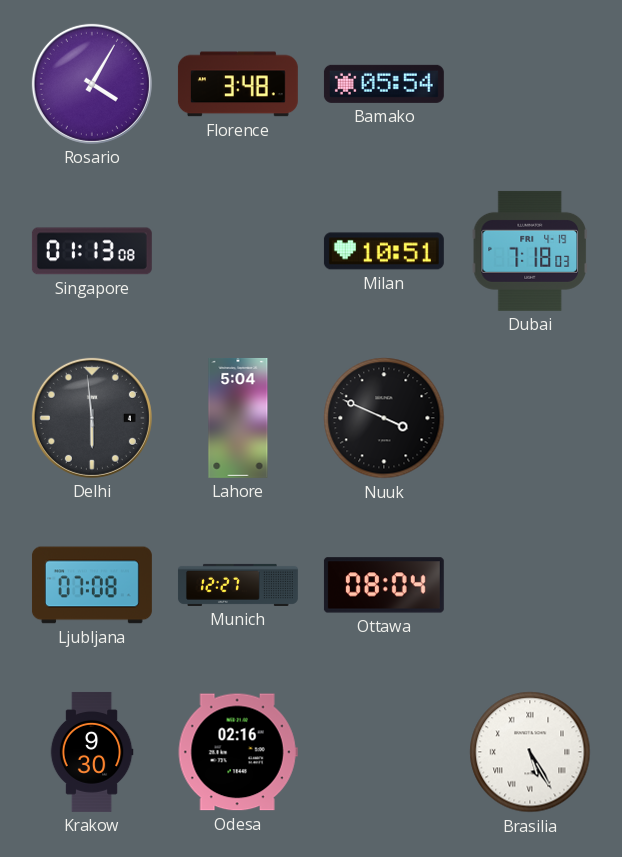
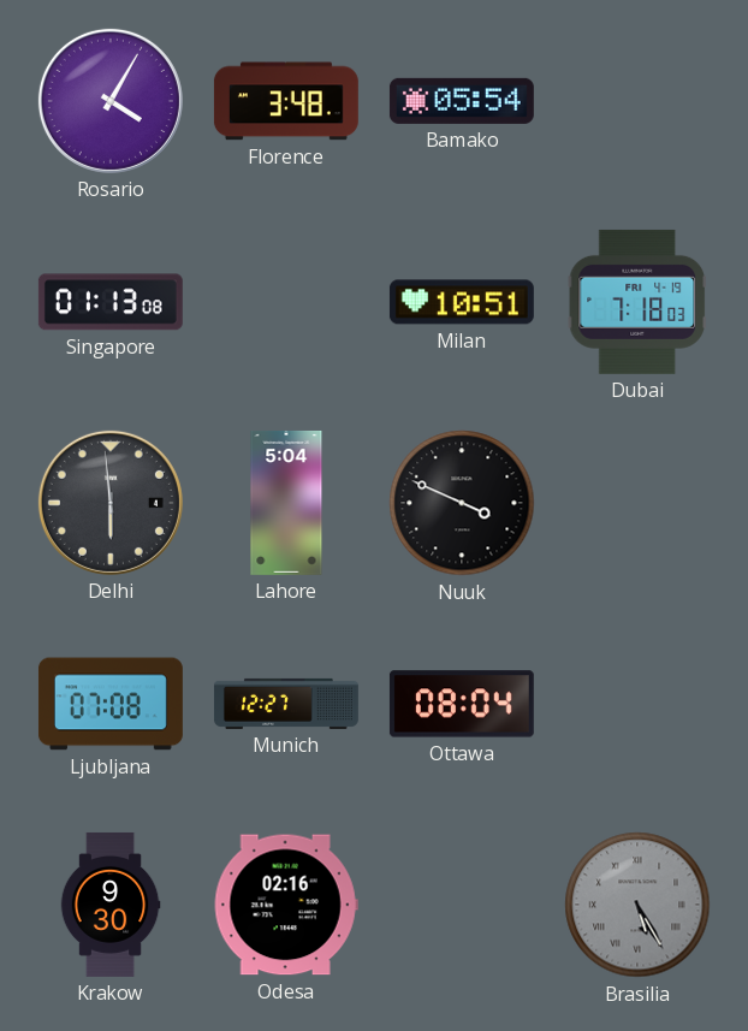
Brasilia dial: white -> grey
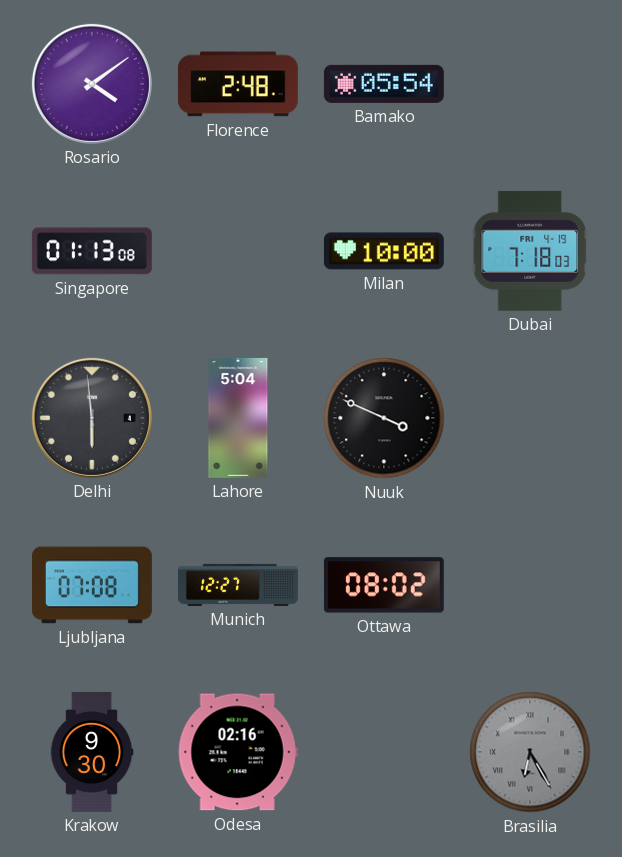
Rosario: 4:05 -> 4:09
Florence: 3:48 -> 2:48
Milan: 10:51 -> 10:00
Ottawa: 08:04 -> 08:02
Brasilia: 5:25 -> 6:25
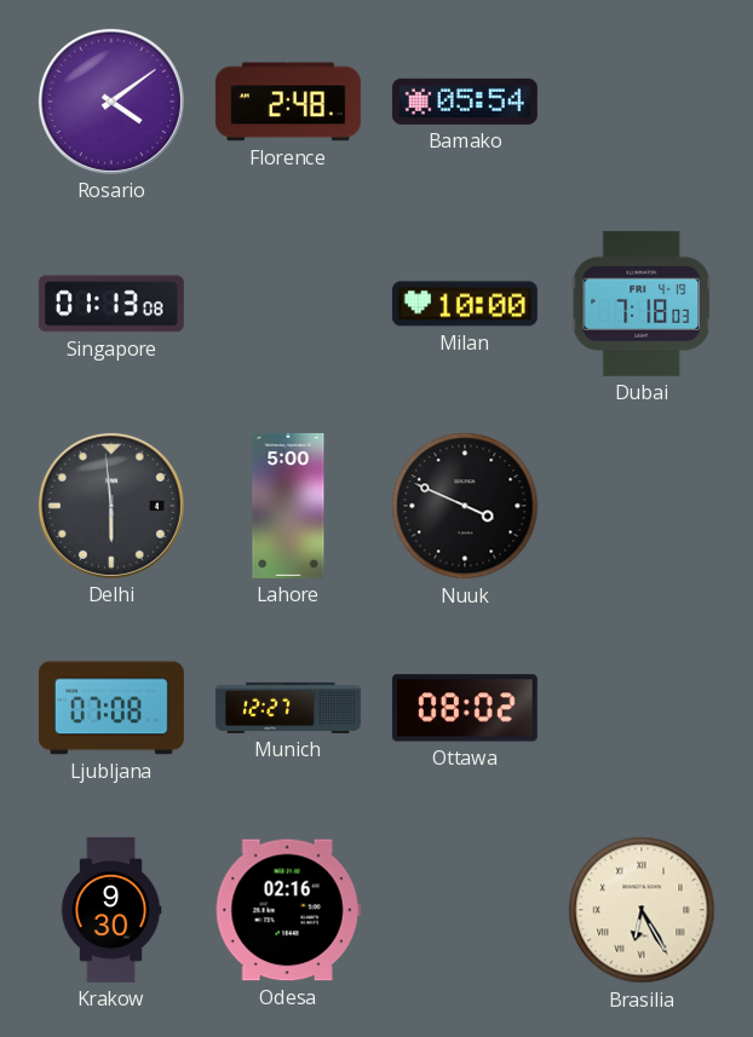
Lahore: 5:04 -> 5:00
Brasilia dial: grey -> cream
